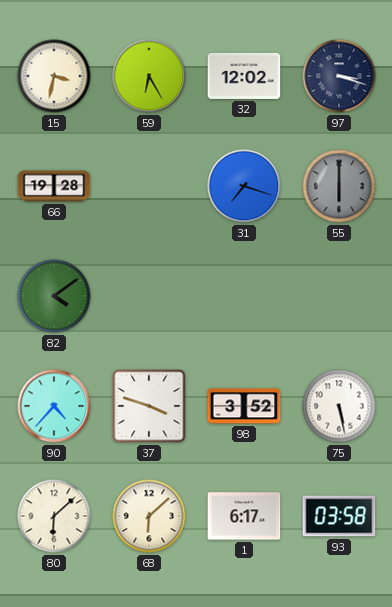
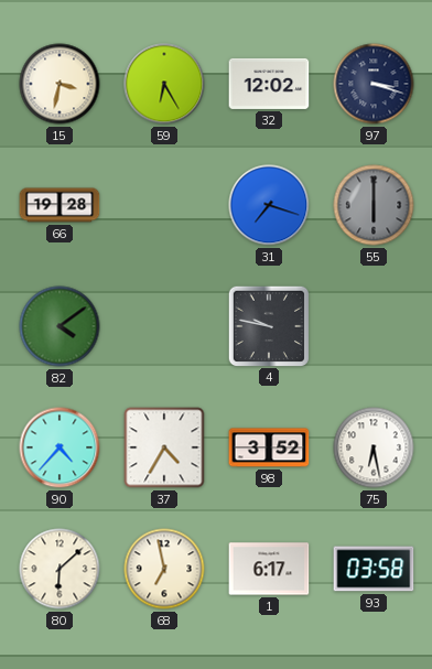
4: none -> 9:47
37: 3:48 -> 4:35
75: 5:28 -> 6:28
68: 6:08 -> 6:58
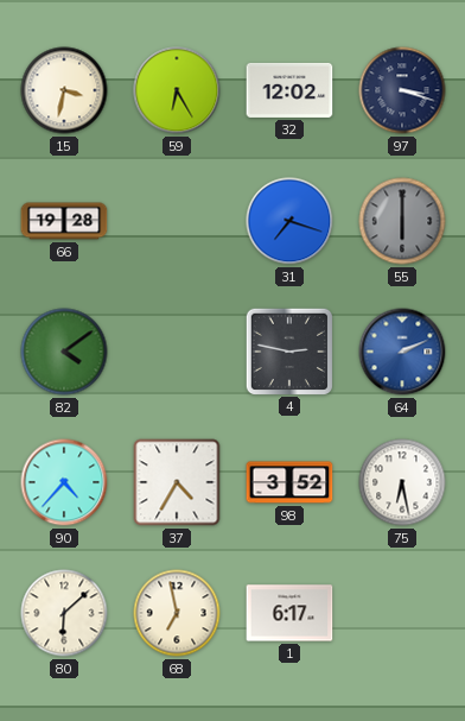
4: 9:47 -> 2:47
64: none -> 2:11
93: 03:58 -> none
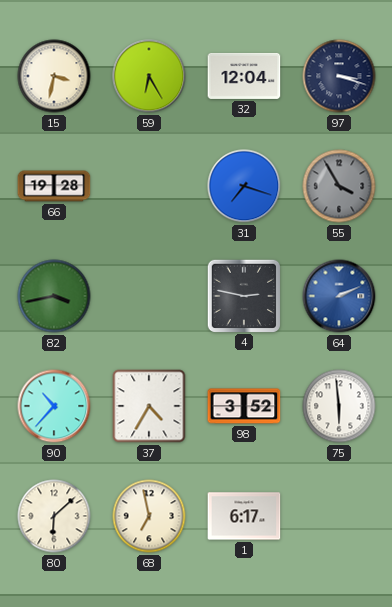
32: 12:02 -> 12:04
55: 6:00 -> 3:55
82: 4:09 -> 3:43
90: 4:37 -> 10:37
75: 6:28 -> 5:59
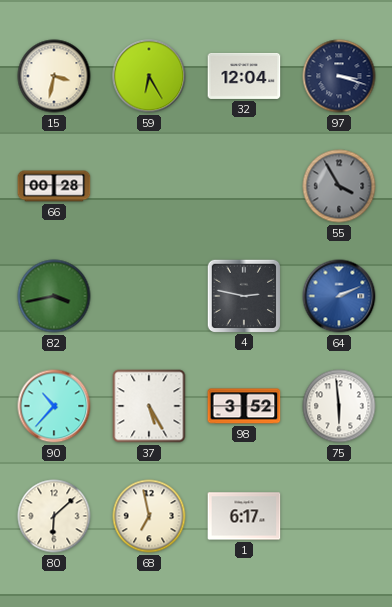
66: 19:28 -> 00:28
31: 7:18 -> none
37: 4:35 -> 5:25
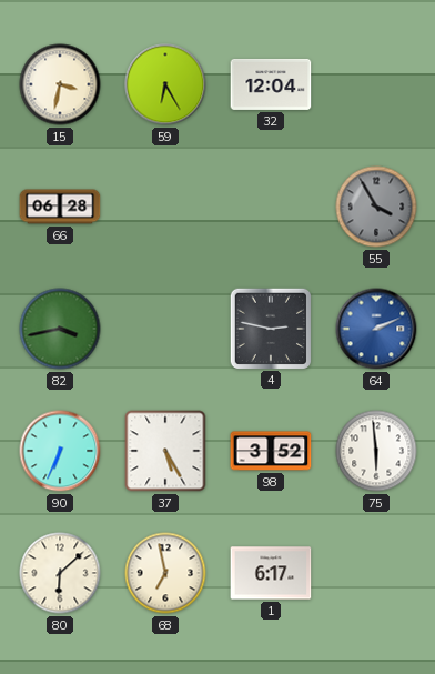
97: 3:18 -> none
66: 00:28 -> 06:28
90: 10:37 -> 6:34
